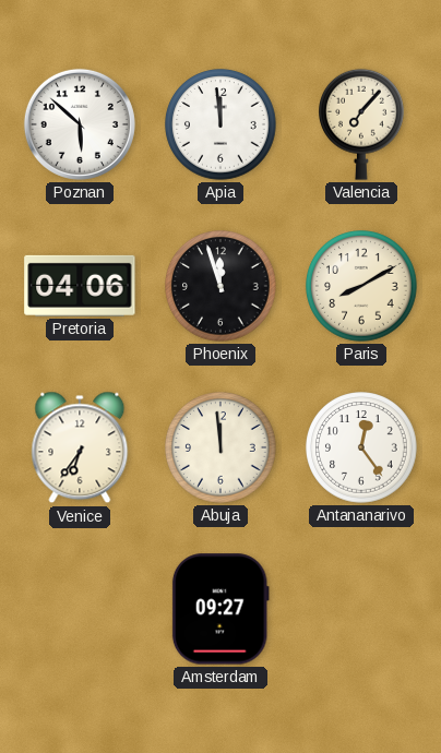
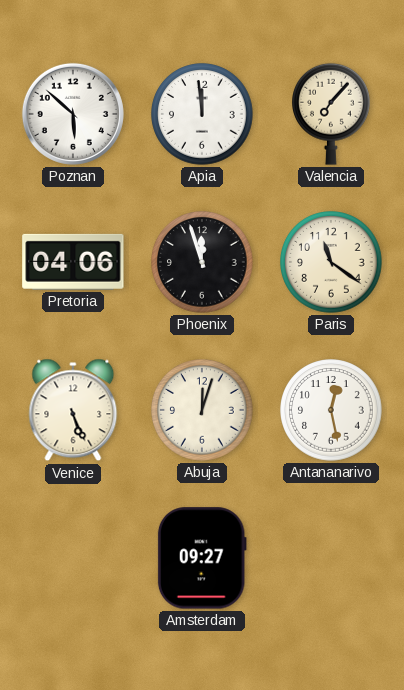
Paris: 8:10 -> 11:21
Venice: 6:36 -> 5:26
Abuja: 11:59 -> 12:03
Antananarivo: 12:24 -> 12:28
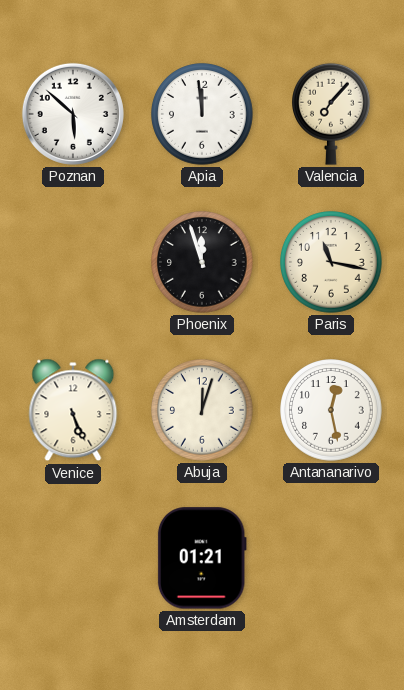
Pretoria: 04:06 -> none
Paris: 11:21 -> 11:17
Amsterdam: 09:27 -> 01:21
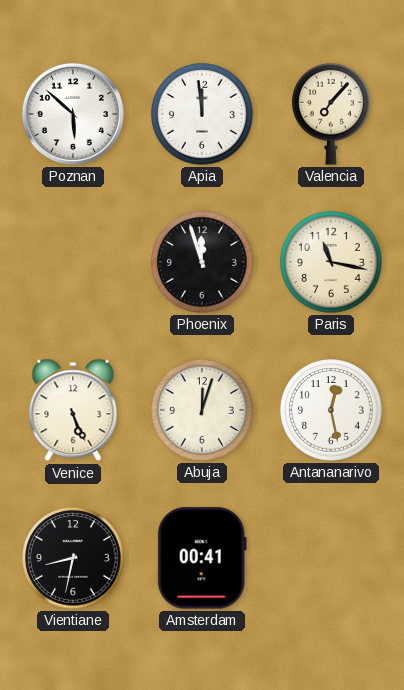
Vientiane: none -> 8:32
Amsterdam: 01:21 -> 00:41
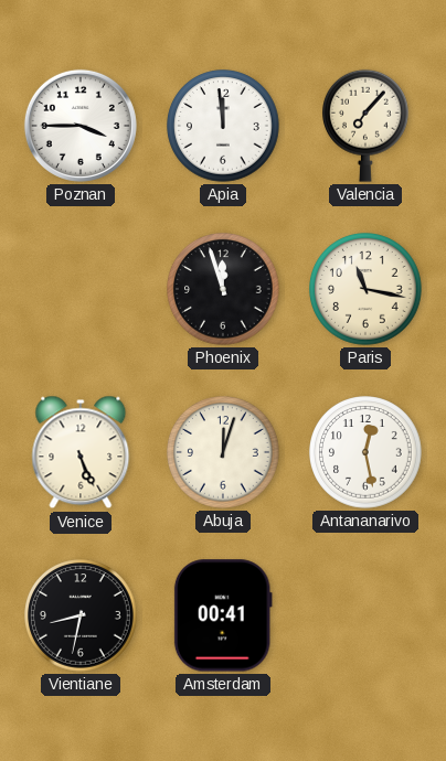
Poznan: 5:52 -> 3:45
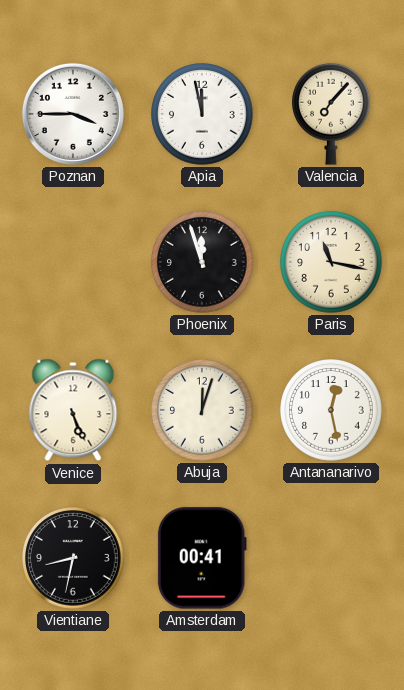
Apia: 11:59 -> 11:58
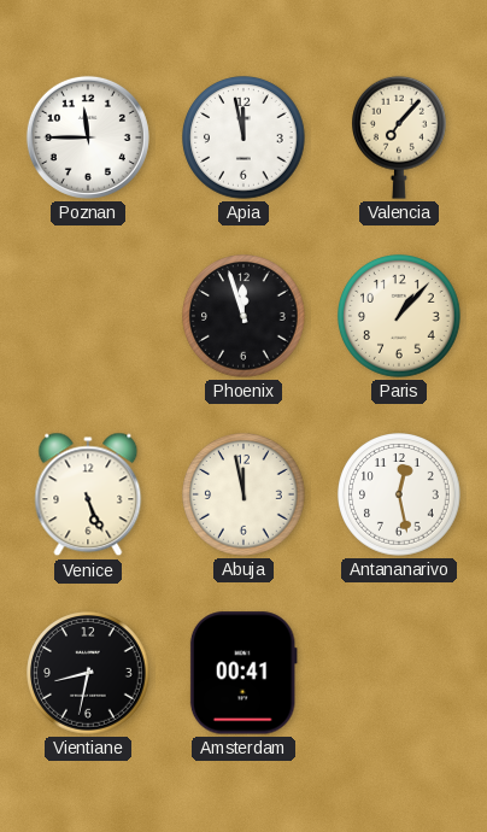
Poznan: 3:45 -> 11:45
Paris: 11:17 -> 1:07
Abuja: 12:03 -> 11:58
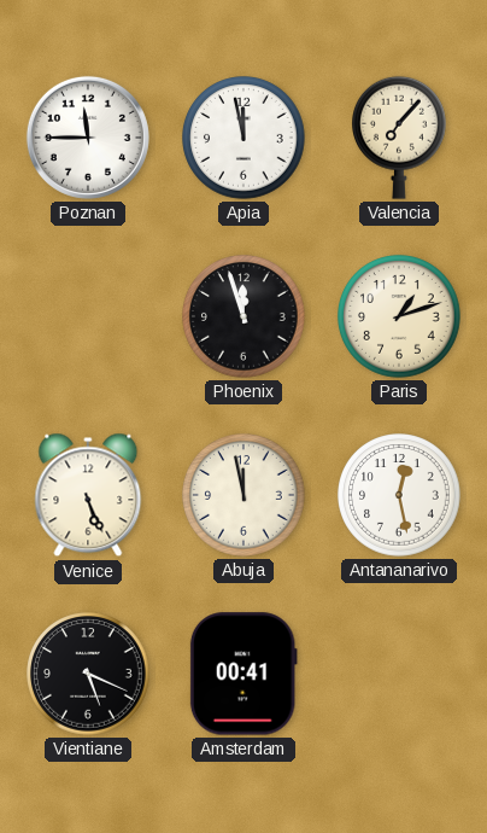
Paris: 1:07 -> 1:12
Vientiane: 8:32 -> 5:19
